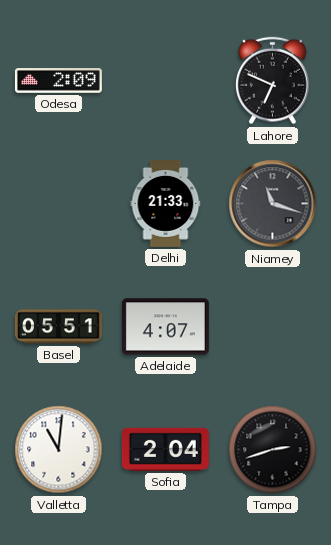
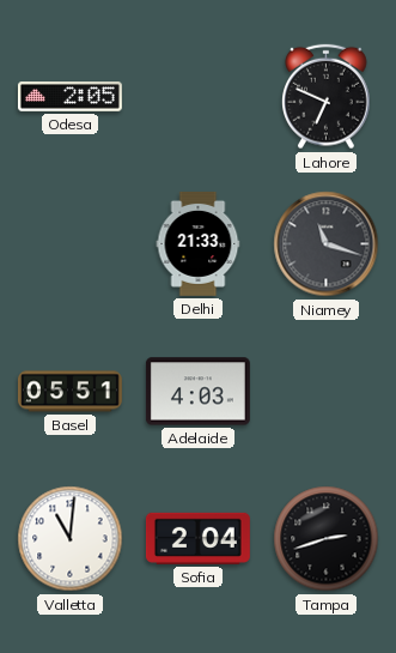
Odesa: 2:09 -> 2:05
Adelaide: 4:07 -> 4:03
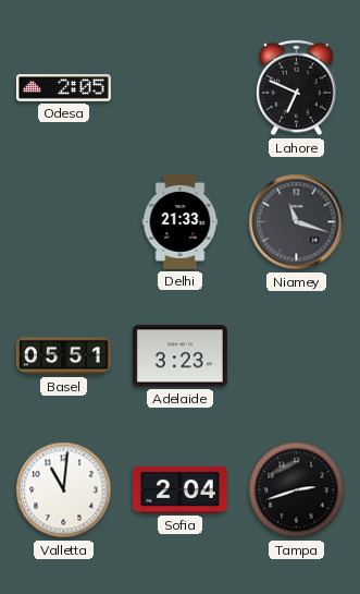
Adelaide: 4:03 -> 3:23
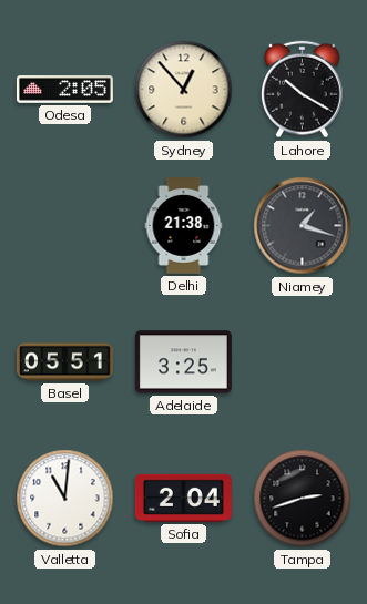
Sydney: none -> 12:53
Lahore: 6:49 -> 10:20
Delhi: 21:33 -> 21:38
Niamey: 11:18 -> 1:18
Adelaide: 3:23 -> 3:25
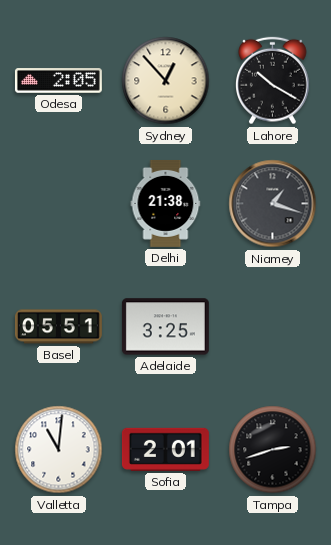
Sofia: 2:04 -> 2:01
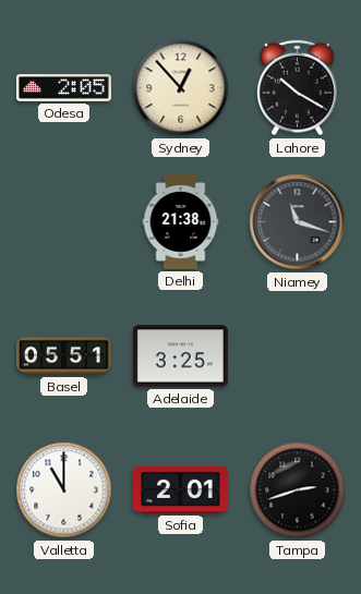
Niamey: 1:18 -> 11:18
Valletta: 11:01 -> 11:00
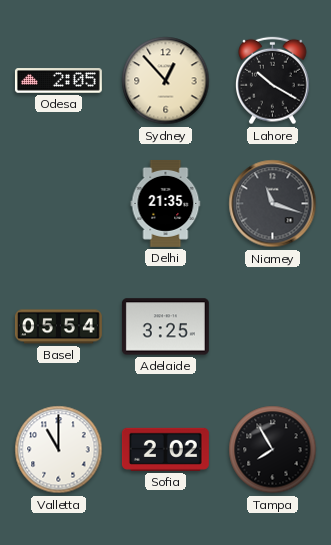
Delhi: 21:38 -> 21:35
Basel: 05:51 -> 05:54
Sofia: 2:01 -> 2:02
Tampa: 2:42 -> 7:55
